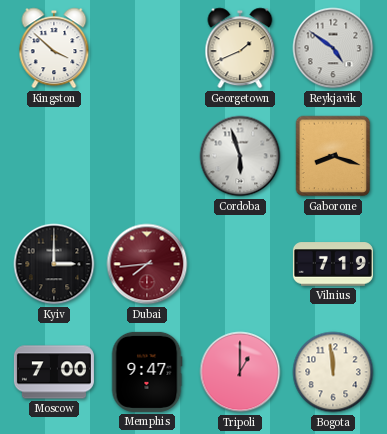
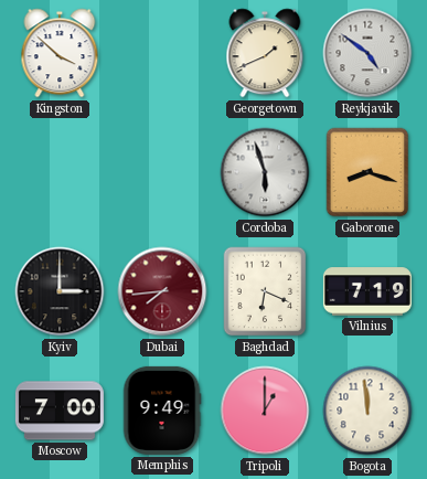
Baghdad: none -> 6:19
Memphis: 9:47 -> 9:49
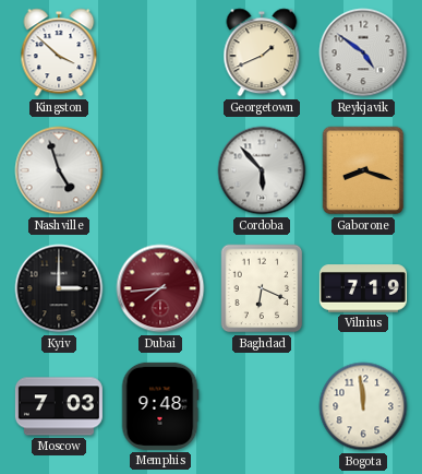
Nashville: none -> 4:57
Cordoba: 5:57 -> 5:53
Moscow: 7:00 -> 7:03
Memphis: 9:49 -> 9:48
Tripoli: 1:00 -> none
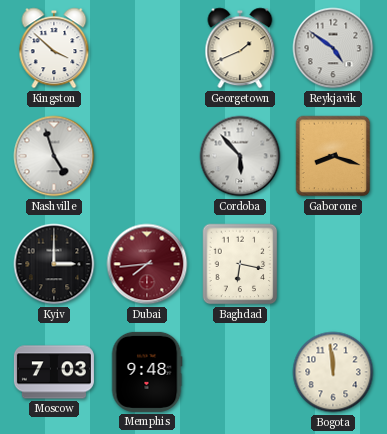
Baghdad: 6:19 -> 6:17
Vilnius: 7:19 -> none
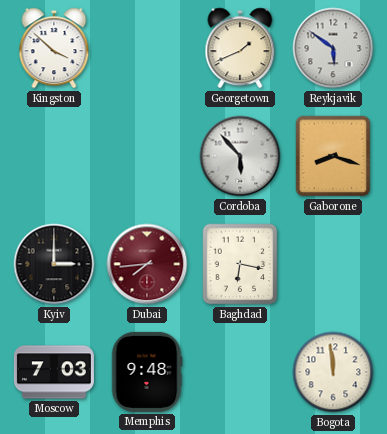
Reykjavik: 4:51 -> 5:51
Nashville: 4:57 -> none
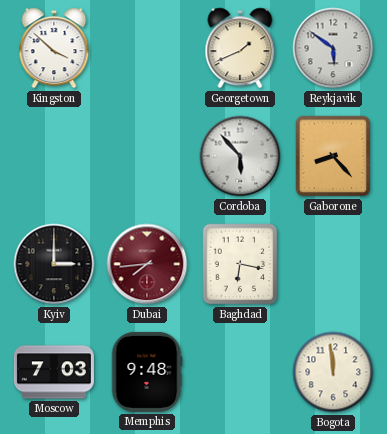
Gaborone: 8:18 -> 8:23
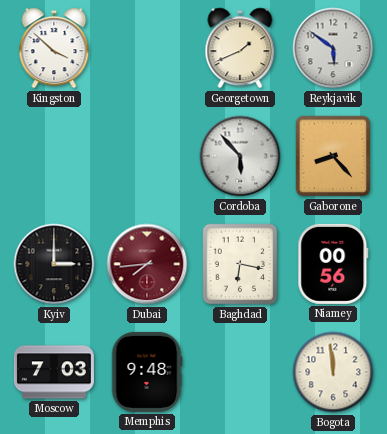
Niamey: none -> 00:56
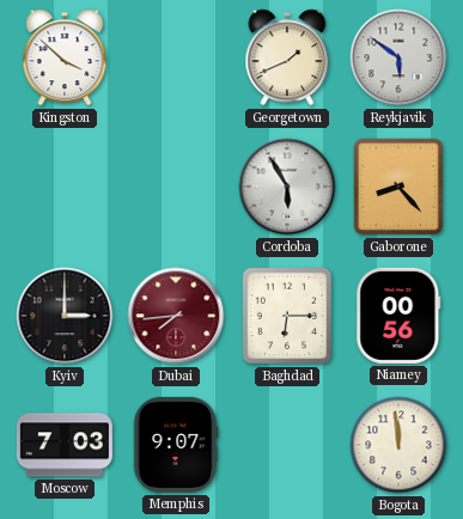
Cordoba: 5:53 -> 5:55
Baghdad: 6:17 -> 6:15
Memphis: 9:48 -> 9:07
